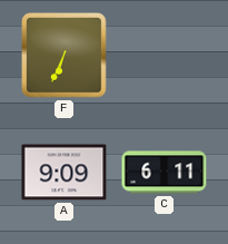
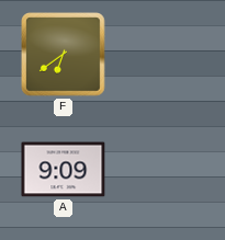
F: 6:34 -> 6:39
C: 6:11 -> none
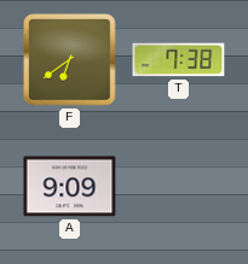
T: none -> 7:38
